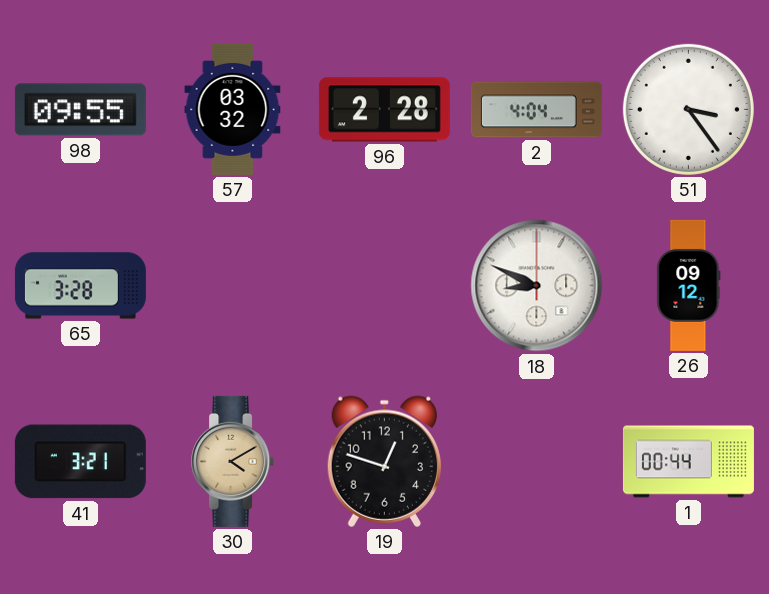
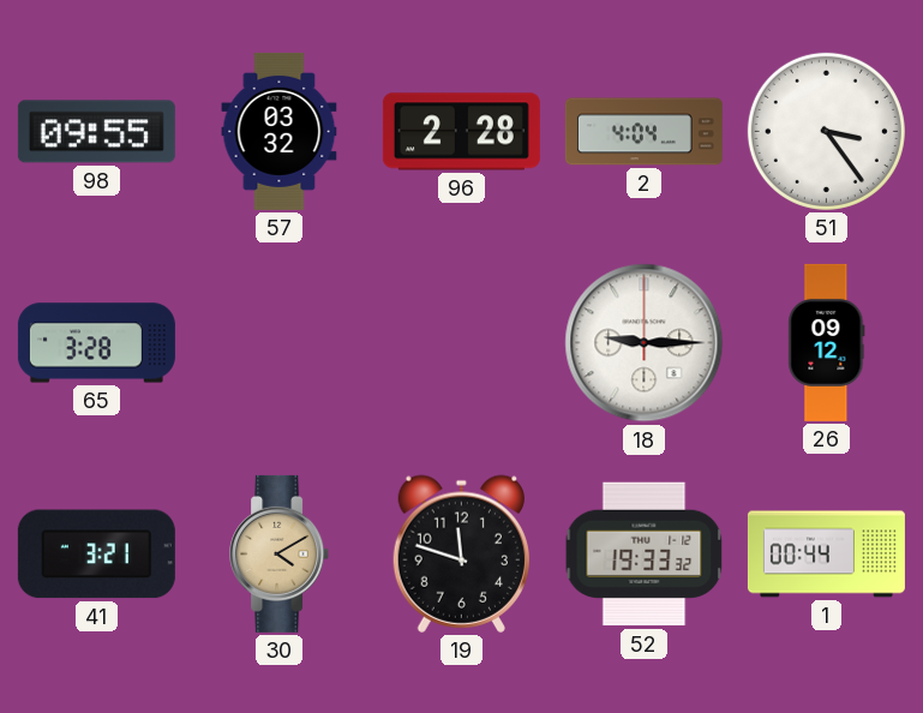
18: 8:49 -> 9:15
19: 12:48 -> 11:48
52: none -> 19:33
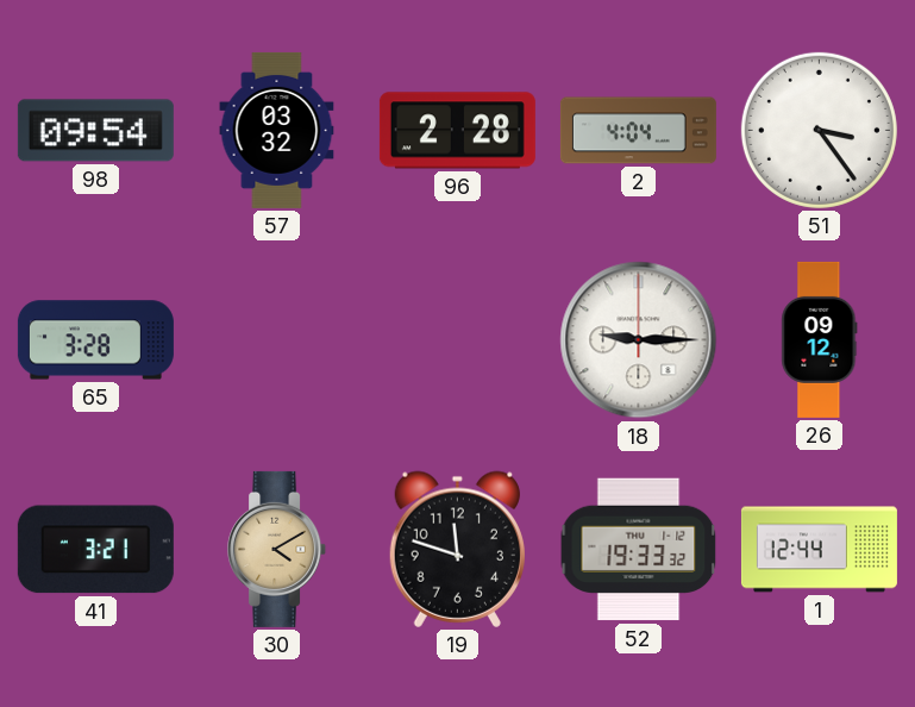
98: 09:55 -> 09:54
1: 00:44 -> 12:44
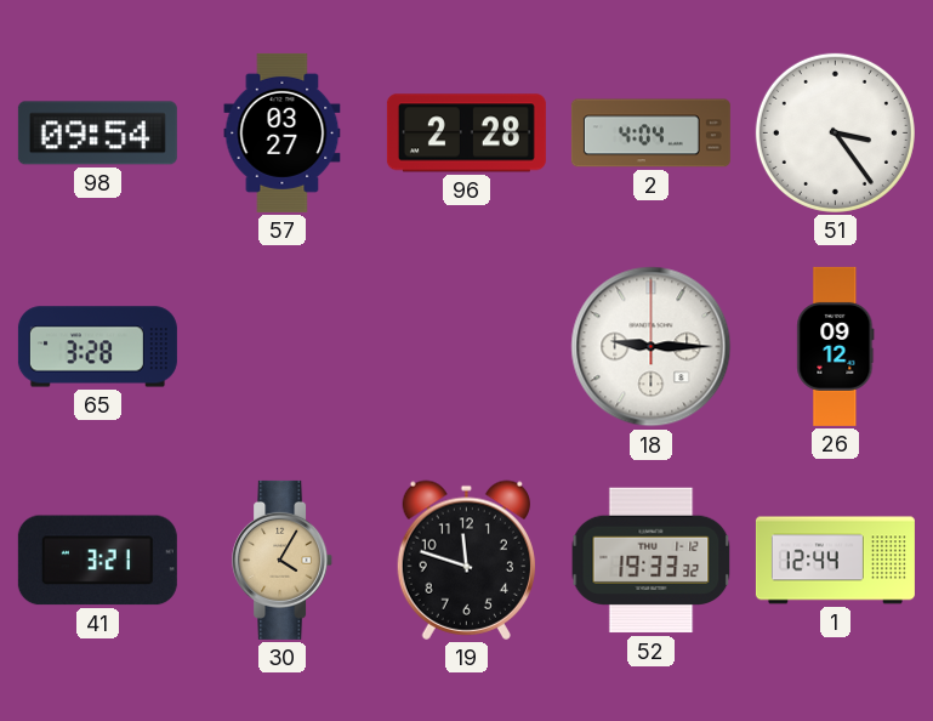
57: 03:32 -> 03:27
30: 4:10 -> 4:05
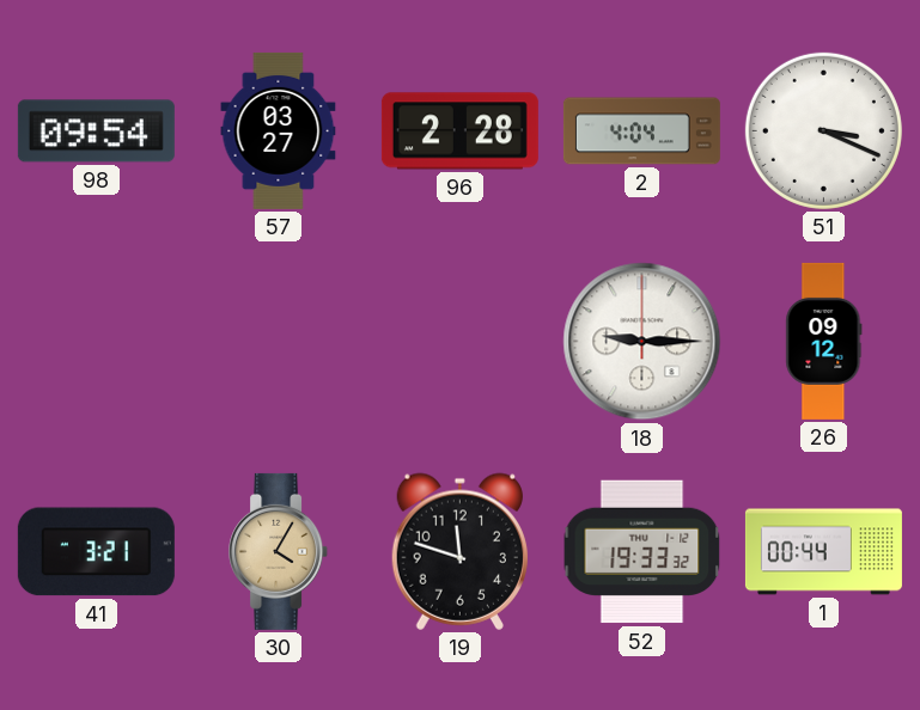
51: 3:24 -> 3:19
65: 3:28 -> none
1: 12:44 -> 00:44
